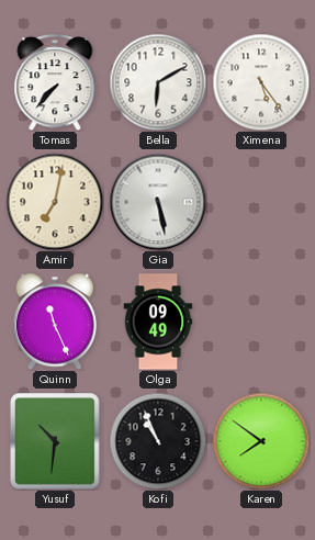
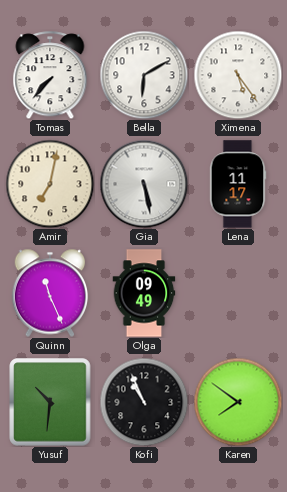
Lena: none -> 11:17
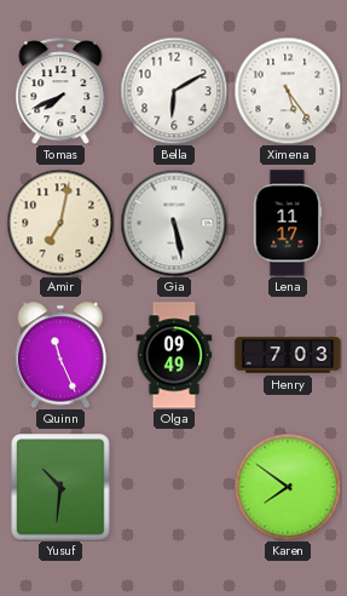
Tomas: 7:37 -> 7:41
Henry: none -> 7:03
Kofi: 10:56 -> none
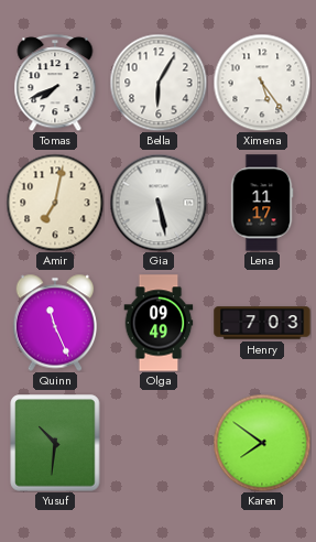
Bella: 6:10 -> 6:05
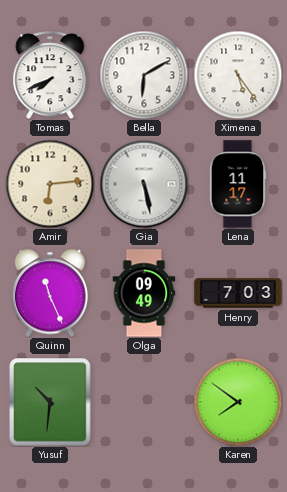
Bella: 6:05 -> 6:10
Amir: 7:02 -> 6:14
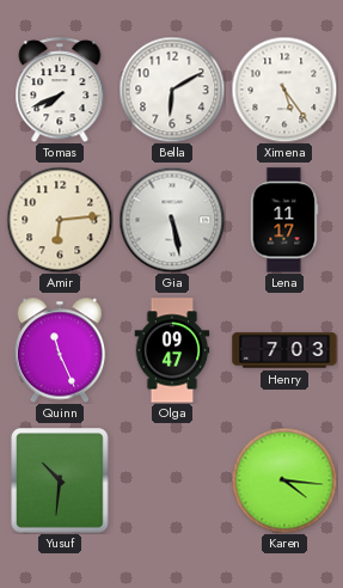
Olga: 09:49 -> 09:47
Karen: 7:51 -> 4:16
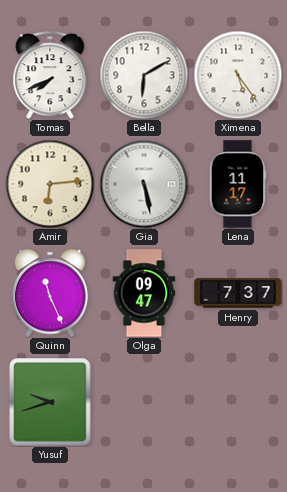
Henry: 7:03 -> 7:37
Yusuf: 10:31 -> 9:42
Karen: 4:16 -> none
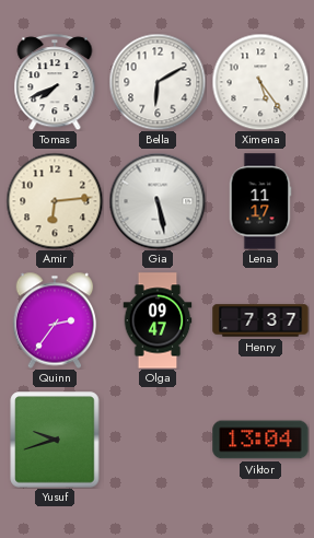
Quinn: 11:26 -> 2:36
Viktor: none -> 13:04
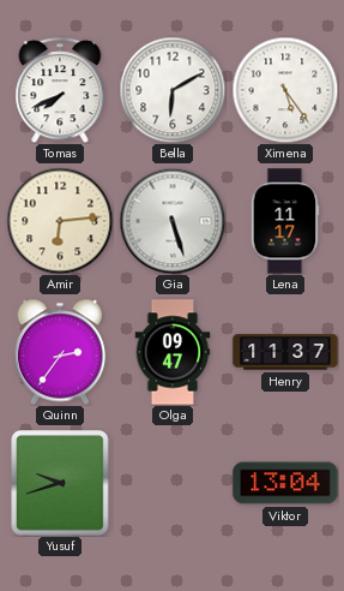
Gia: 5:28 -> 5:27
Henry: 7:37 -> 11:37
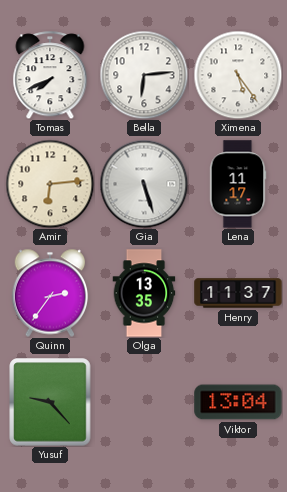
Bella: 6:10 -> 6:14
Olga: 09:47 -> 13:35
Yusuf: 9:42 -> 9:23
